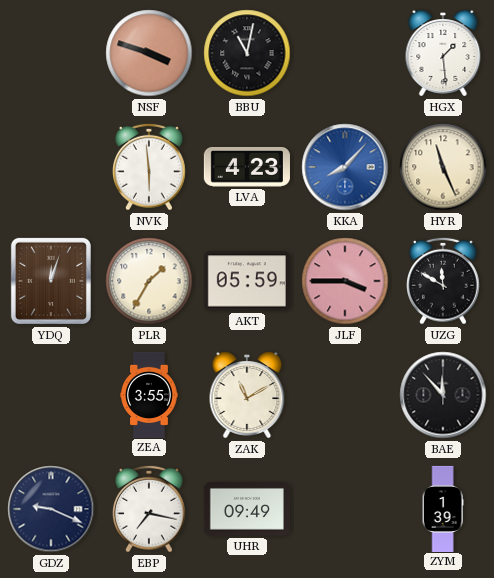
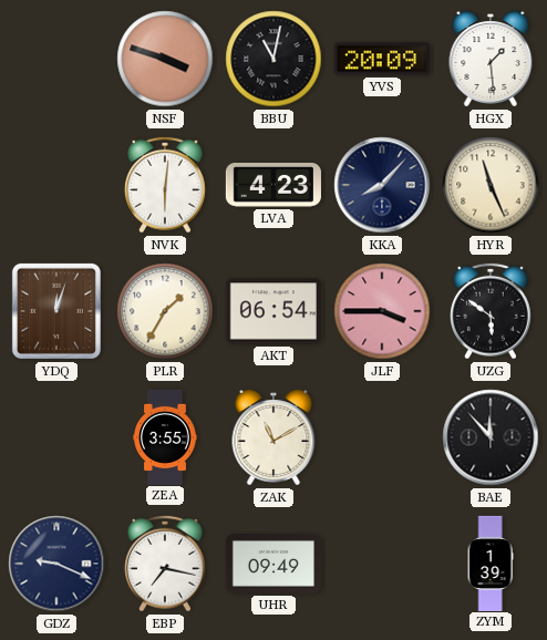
YVS: none -> 20:09
NVK: 5:59 -> 6:01
KKA dial: blue -> navy
AKT: 05:59 -> 06:54
UZG: 11:50 -> 5:51
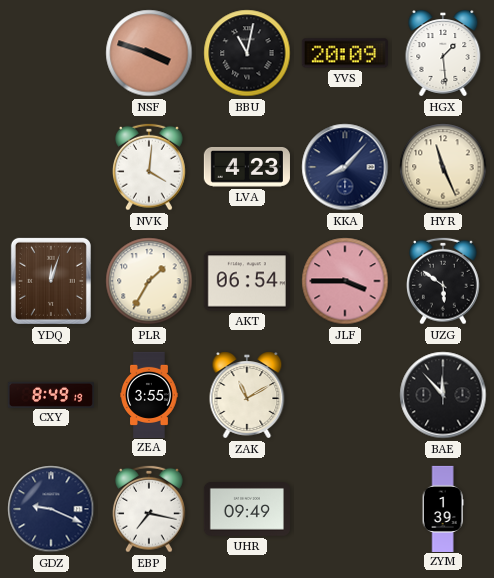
NVK: 6:01 -> 4:01
CXY: none -> 8:49
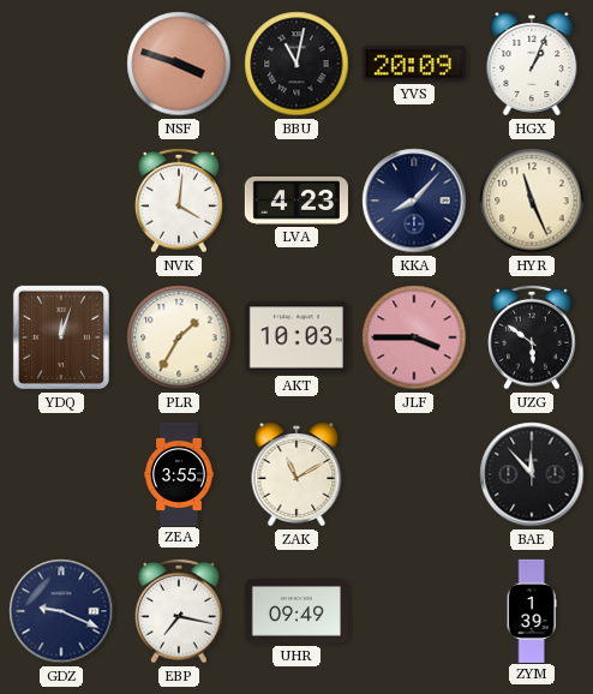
HGX: 1:29 -> 1:04
AKT: 06:54 -> 10:03
CXY: 8:49 -> none
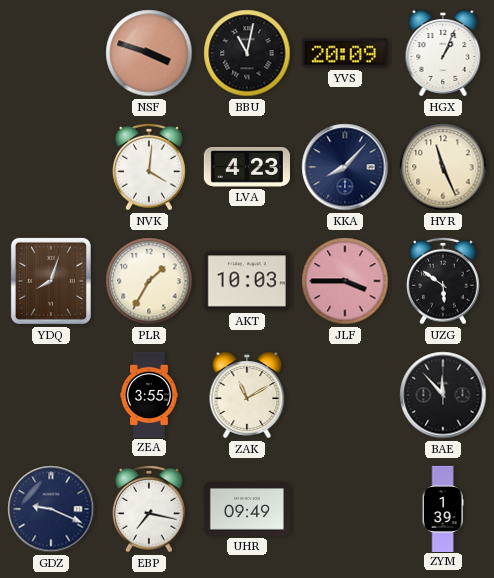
YDQ: 12:03 -> 8:03
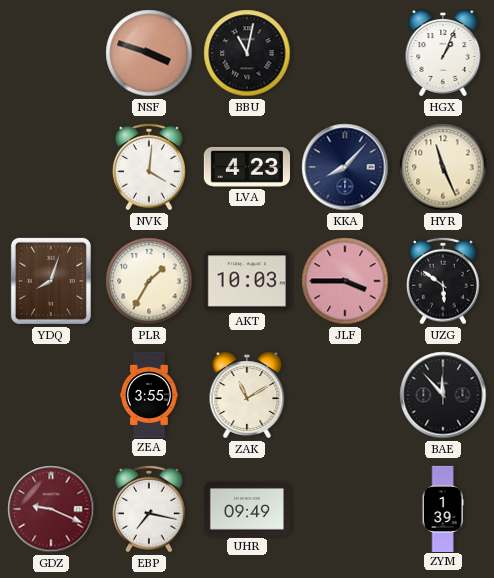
YVS: 20:09 -> none
GDZ dial: navy -> burgundy
